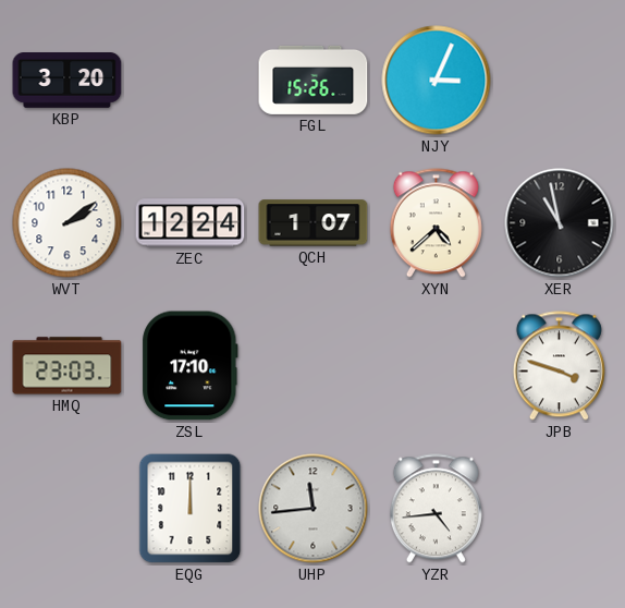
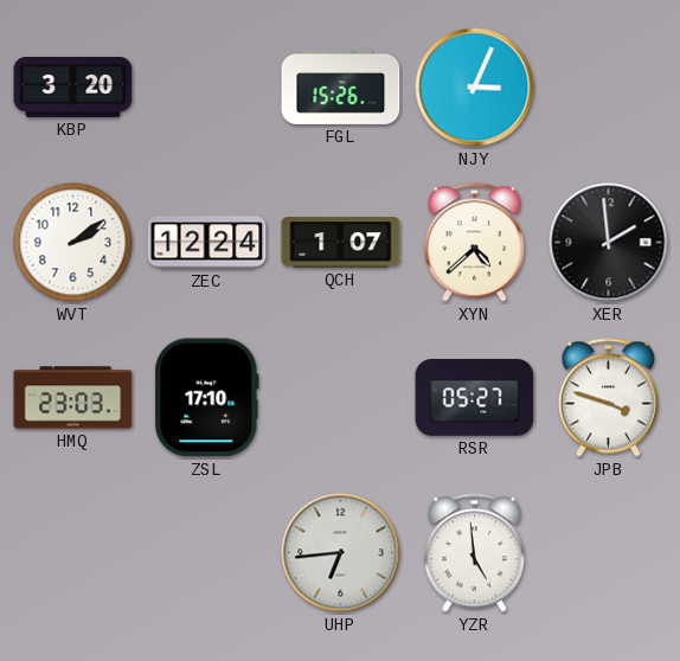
XER: 10:58 -> 1:59
RSR: none -> 05:27
EQG: 12:00 -> none
UHP: 11:44 -> 6:44
YZR: 4:44 -> 4:59
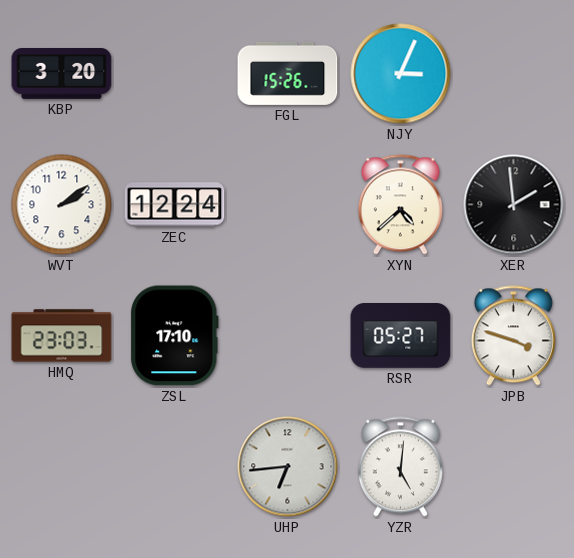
QCH: 1:07 -> none
YZR: 4:59 -> 5:01
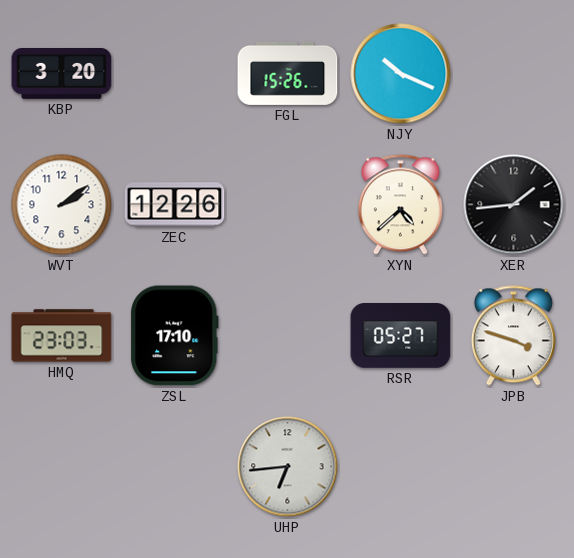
NJY: 3:04 -> 10:19
ZEC: 12:24 -> 12:26
XER: 1:59 -> 1:44
YZR: 5:01 -> none
